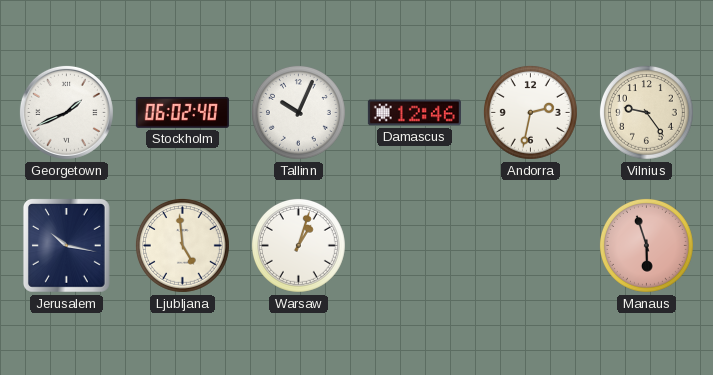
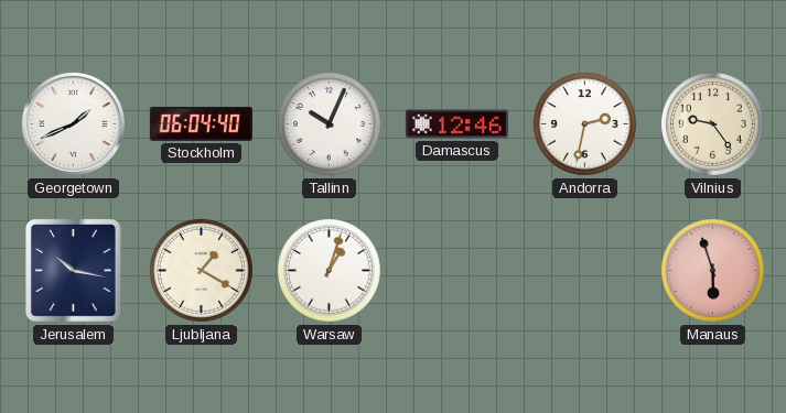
Stockholm: 06:02 -> 06:04
Ljubljana: 4:59 -> 1:20
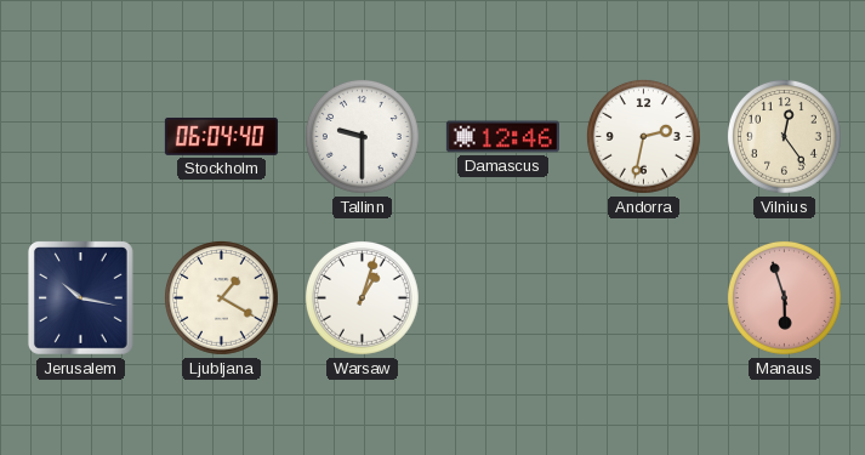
Georgetown: 1:41 -> none
Tallinn: 10:04 -> 9:30
Vilnius: 9:24 -> 12:24
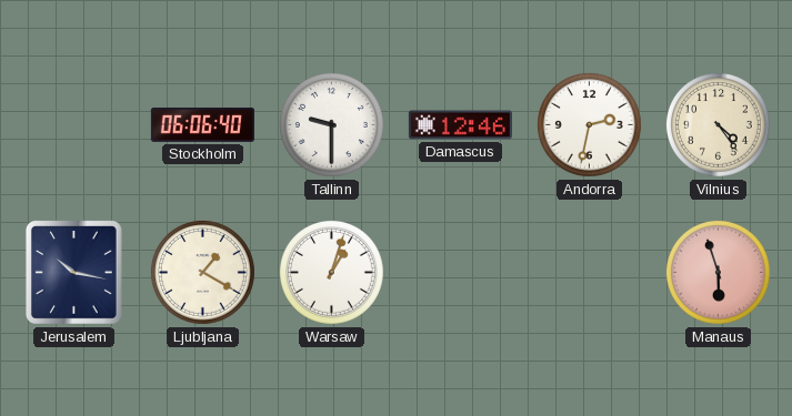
Stockholm: 06:04 -> 06:06
Vilnius: 12:24 -> 4:24
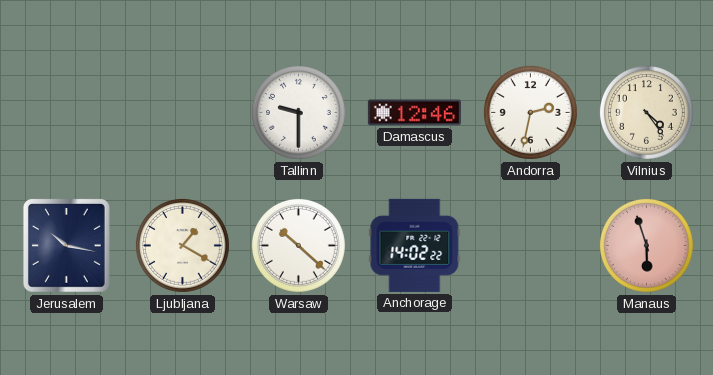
Stockholm: 06:06 -> none
Warsaw: 1:03 -> 10:22
Anchorage: none -> 14:02
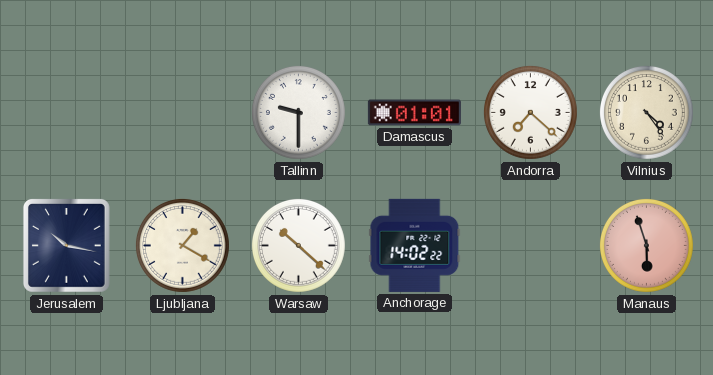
Damascus: 12:46 -> 01:01
Andorra: 2:32 -> 7:22
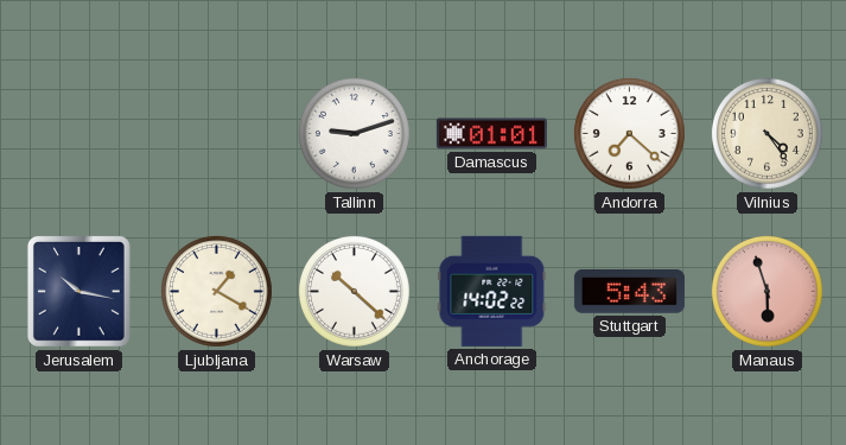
Tallinn: 9:30 -> 9:12
Stuttgart: none -> 5:43
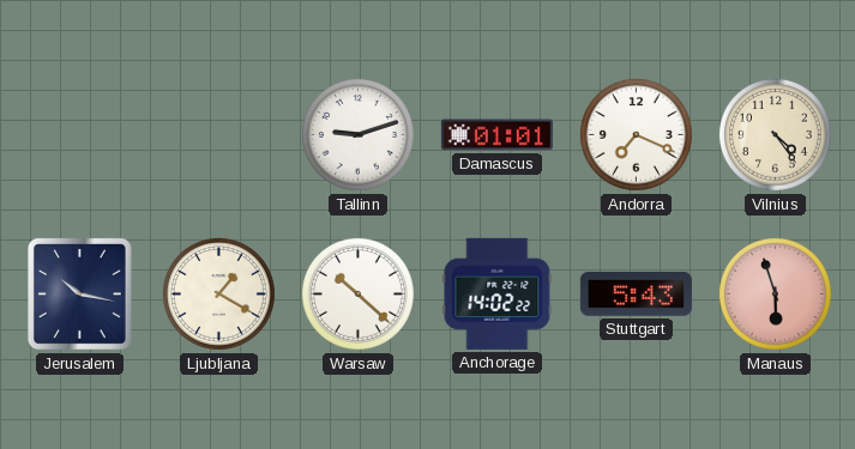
Andorra: 7:22 -> 7:19
